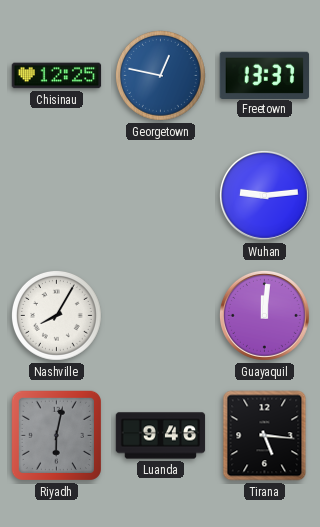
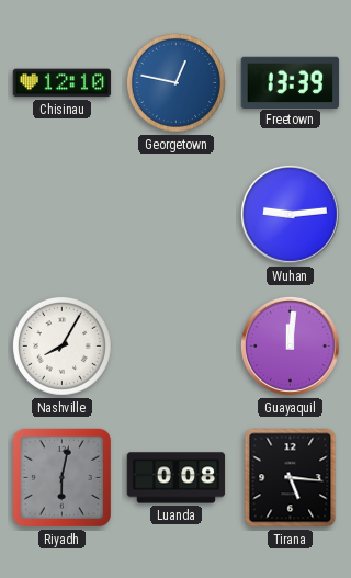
Chisinau: 12:25 -> 12:10
Freetown: 13:37 -> 13:39
Luanda: 9:46 -> 0:08
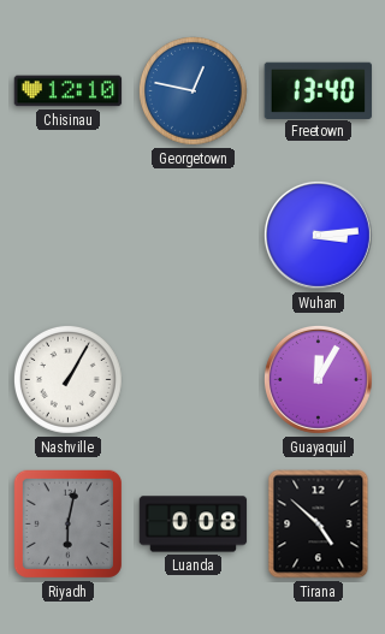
Freetown: 13:39 -> 13:40
Wuhan: 9:14 -> 3:14
Nashville: 8:05 -> 1:05
Guayaquil: 12:01 -> 12:05
Tirana: 5:16 -> 4:52
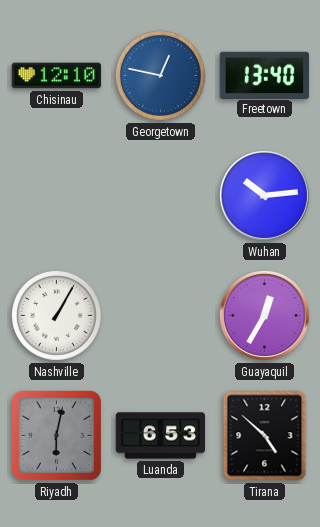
Wuhan: 3:14 -> 10:14
Guayaquil: 12:05 -> 12:35
Luanda: 0:08 -> 6:53
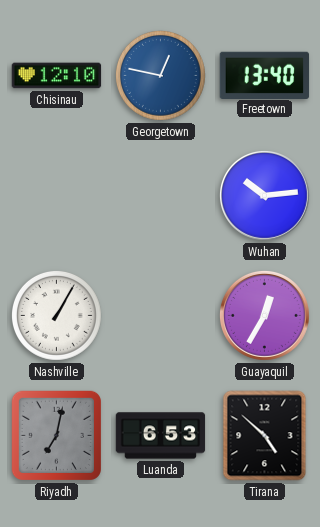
Riyadh: 6:02 -> 7:02
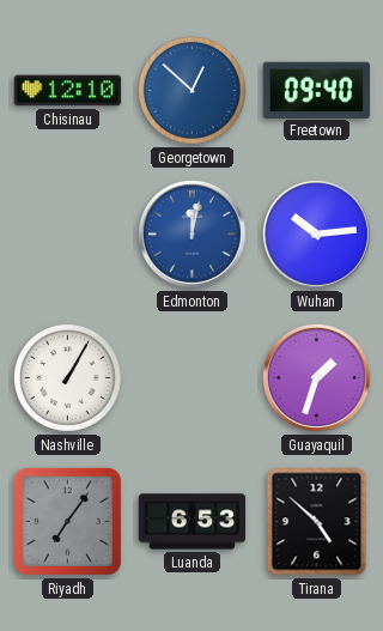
Georgetown: 12:47 -> 12:52
Freetown: 13:40 -> 09:40
Edmonton: none -> 12:02
Guayaquil: 12:35 -> 1:33
Riyadh: 7:02 -> 7:06
